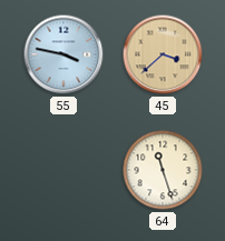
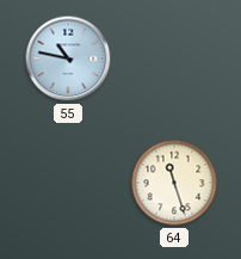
55: 3:47 -> 10:47
45: 3:38 -> none
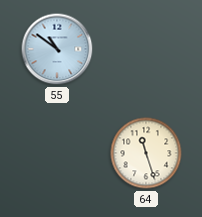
55: 10:47 -> 10:51
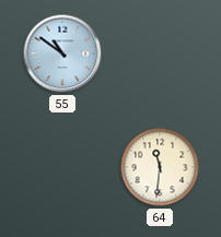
64: 11:27 -> 11:31
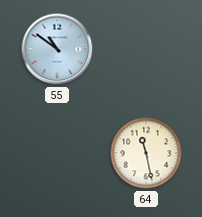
64: 11:31 -> 11:28
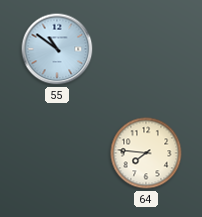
64: 11:28 -> 7:46
